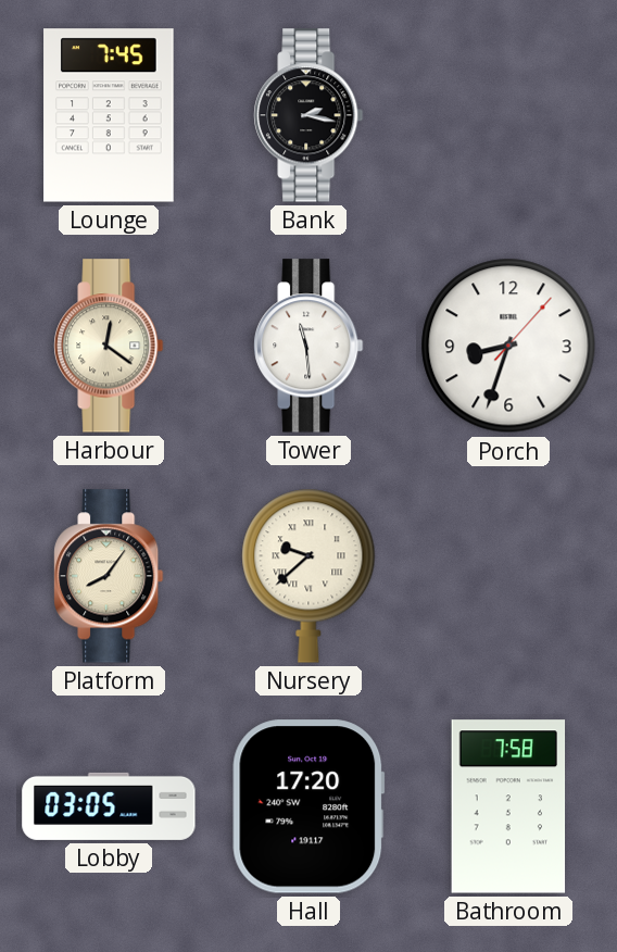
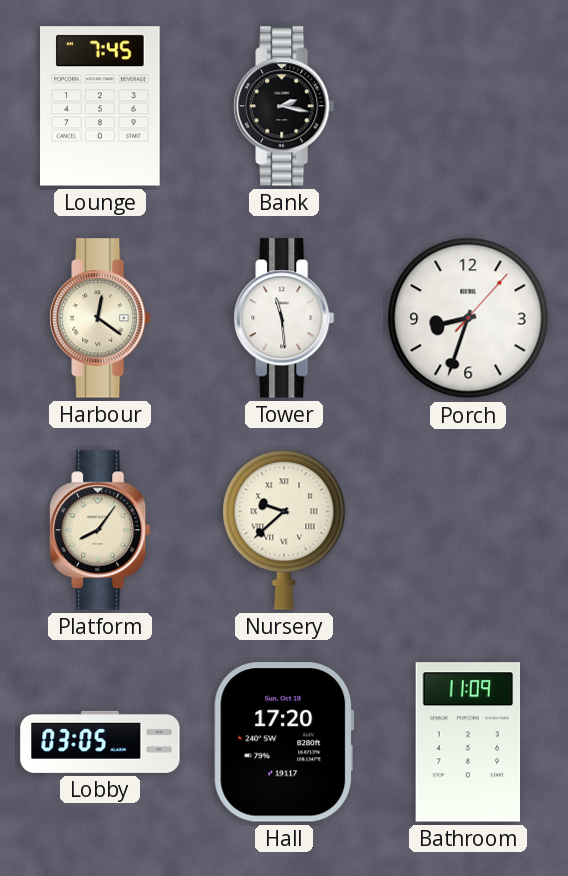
Bathroom: 7:58 -> 11:09
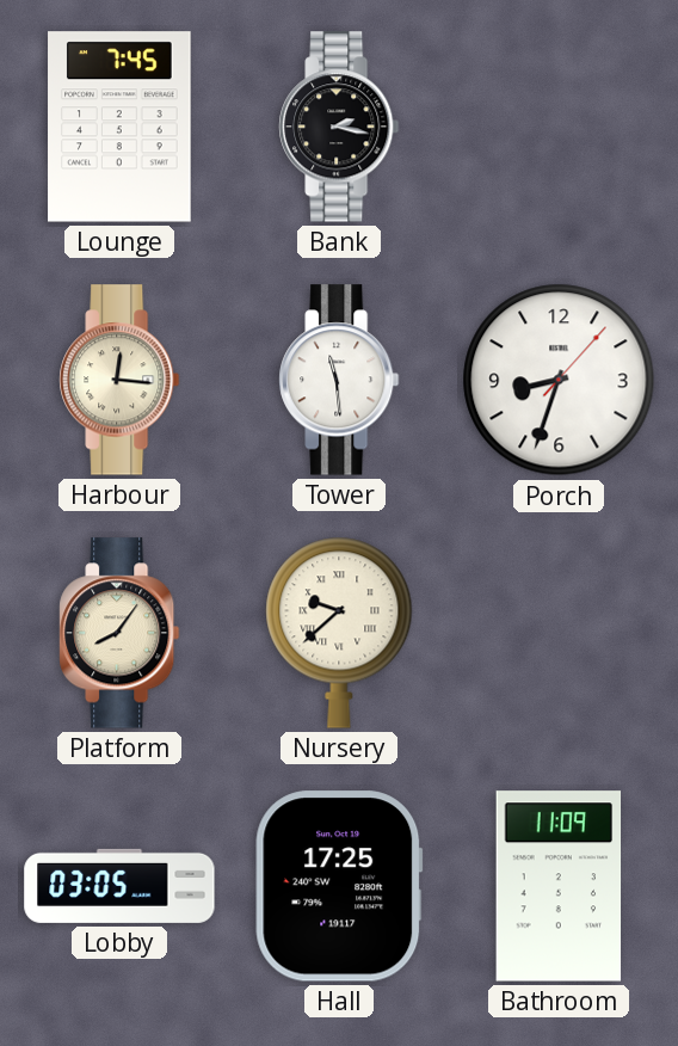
Harbour: 12:21 -> 12:16
Hall: 17:20 -> 17:25
